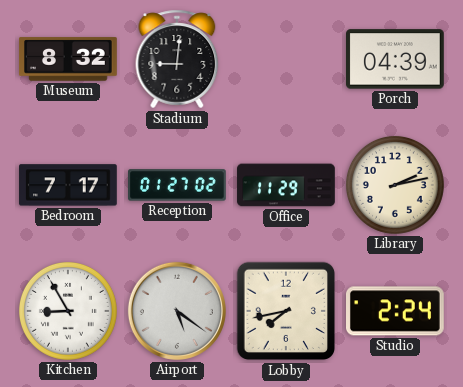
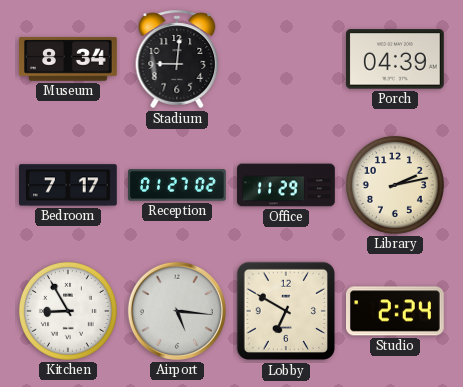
Museum: 8:32 -> 8:34
Airport: 5:21 -> 5:16
Lobby: 7:43 -> 6:50
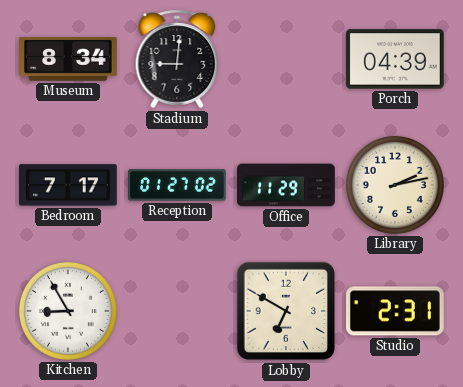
Airport: 5:16 -> none
Studio: 2:24 -> 2:31
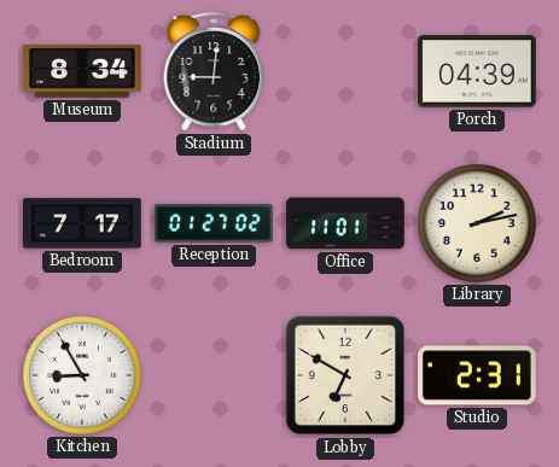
Office: 11:29 -> 11:01
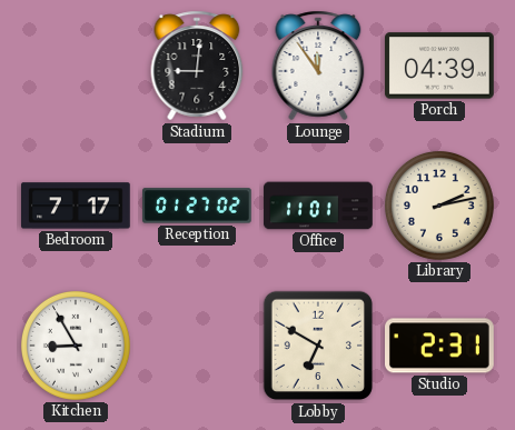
Museum: 8:34 -> none
Lounge: none -> 11:54
